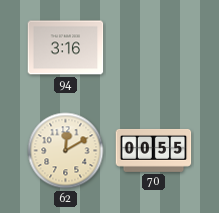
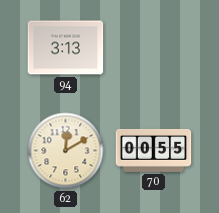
94: 3:16 -> 3:13
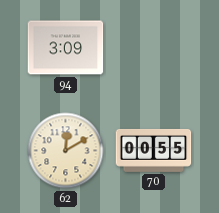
94: 3:13 -> 3:09
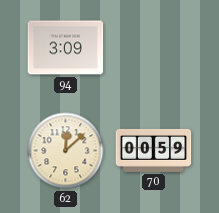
62: 12:10 -> 12:08
70: 00:55 -> 00:59
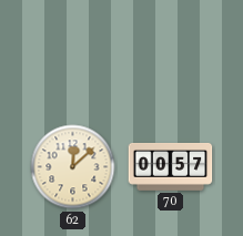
94: 3:09 -> none
70: 00:59 -> 00:57
